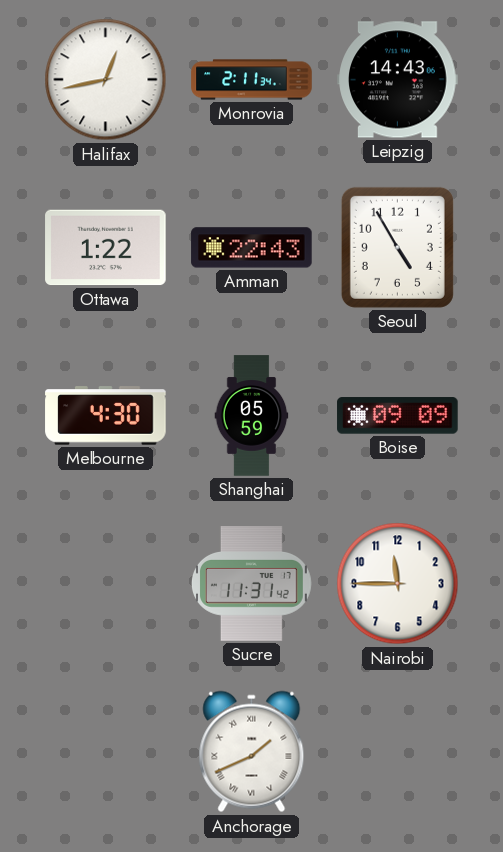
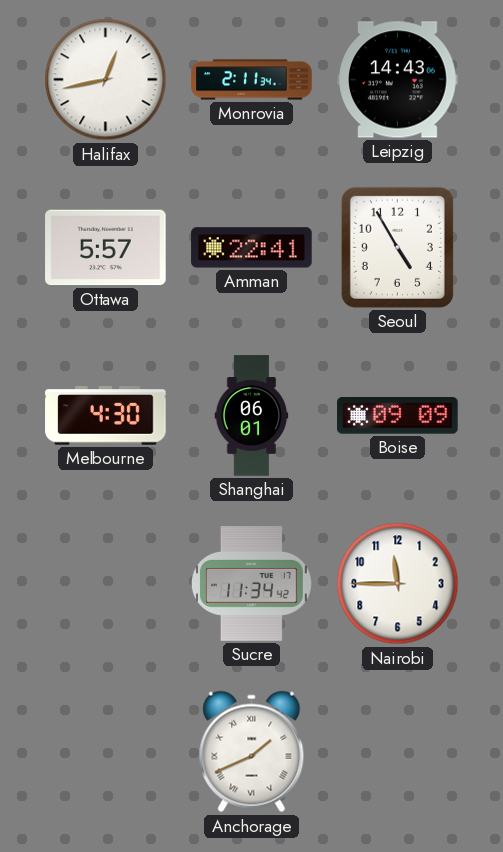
Ottawa: 1:22 -> 5:57
Amman: 22:43 -> 22:41
Shanghai: 05:59 -> 06:01
Sucre: 11:31 -> 11:34
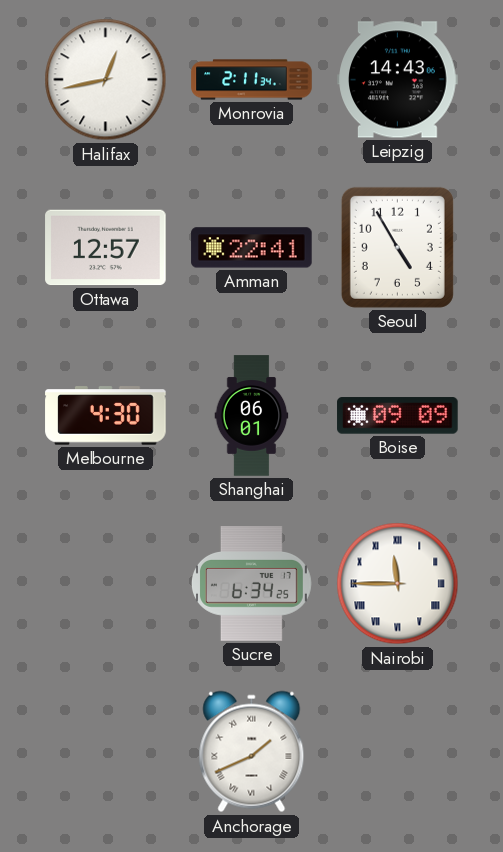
Ottawa: 5:57 -> 12:57
Sucre: 11:34 -> 6:34
Nairobi numerals: Arabic -> Roman
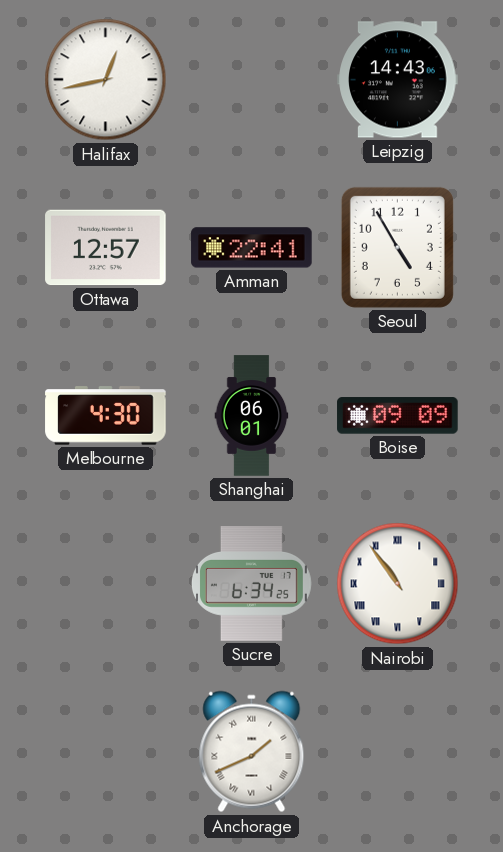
Monrovia: 2:11 -> none
Nairobi: 11:45 -> 10:54
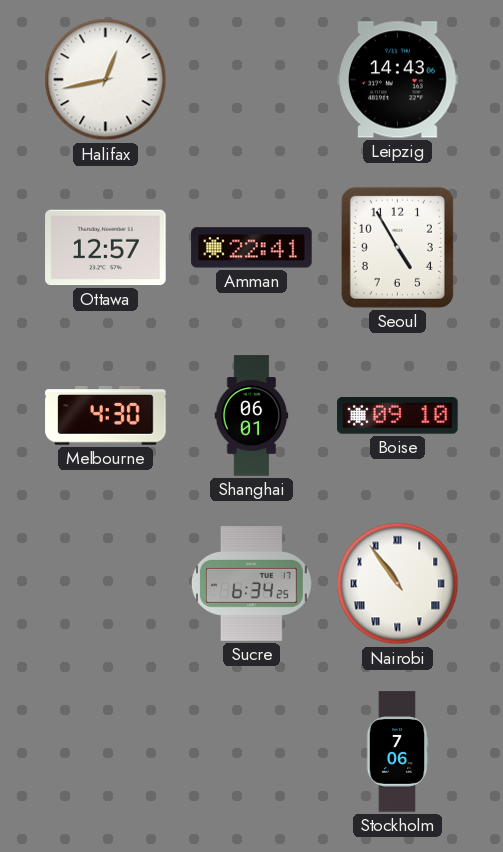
Boise: 09:09 -> 09:10
Anchorage: 1:41 -> none
Stockholm: none -> 7:06
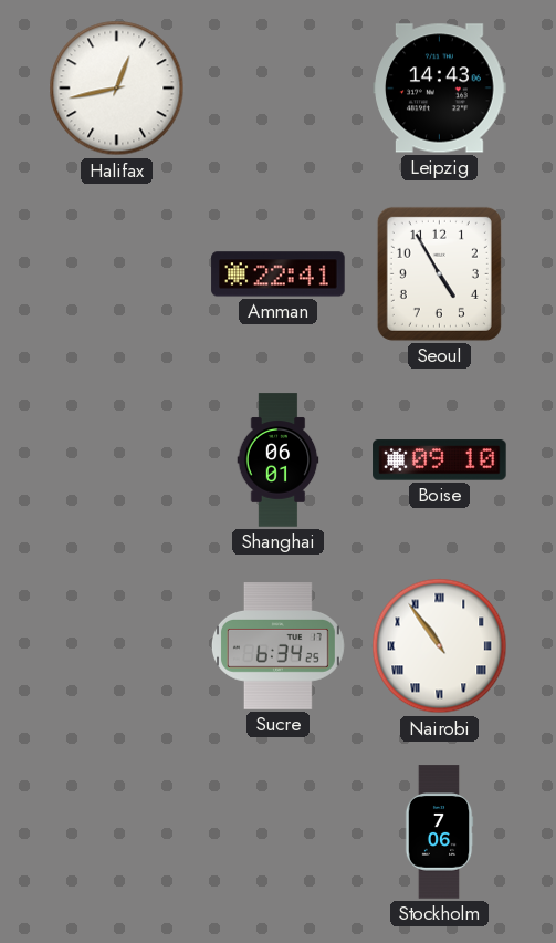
Ottawa: 12:57 -> none
Melbourne: 4:30 -> none
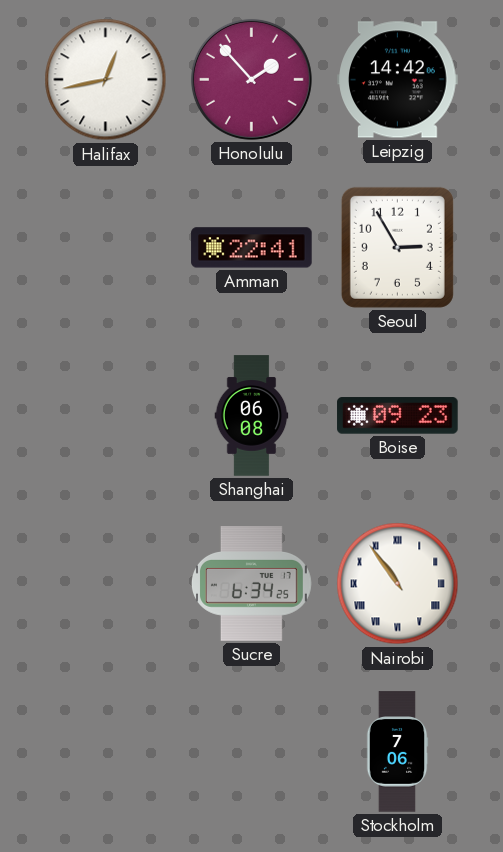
Honolulu: none -> 1:53
Leipzig: 14:43 -> 14:42
Seoul: 4:55 -> 2:55
Shanghai: 06:01 -> 06:08
Boise: 09:10 -> 09:23
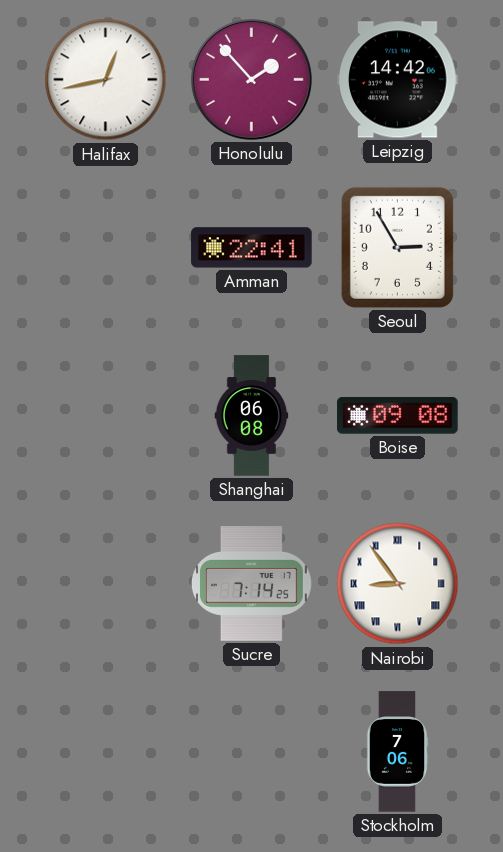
Boise: 09:23 -> 09:08
Sucre: 6:34 -> 7:14
Nairobi: 10:54 -> 8:54
